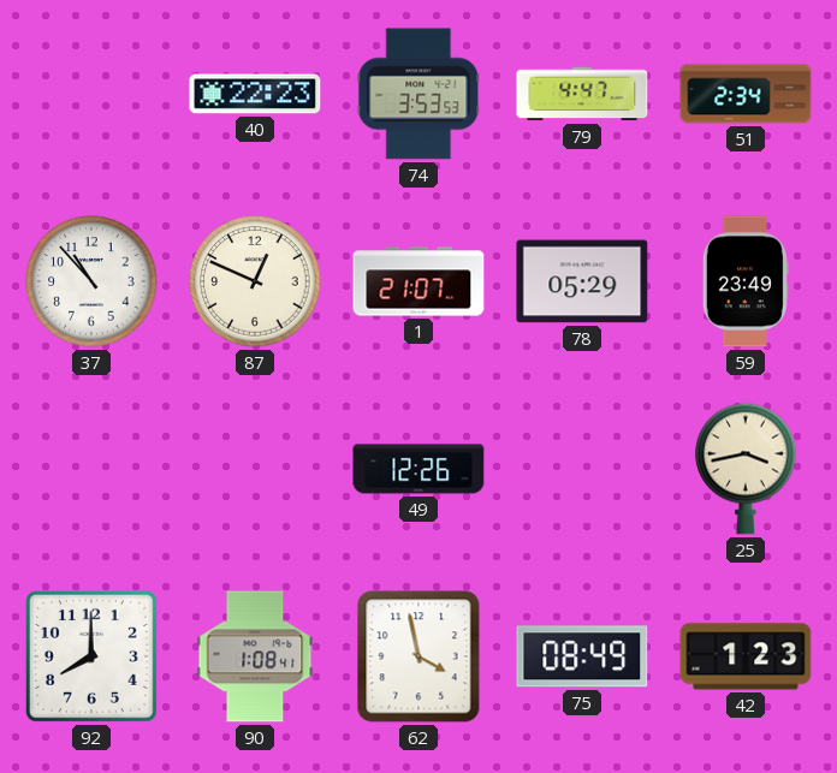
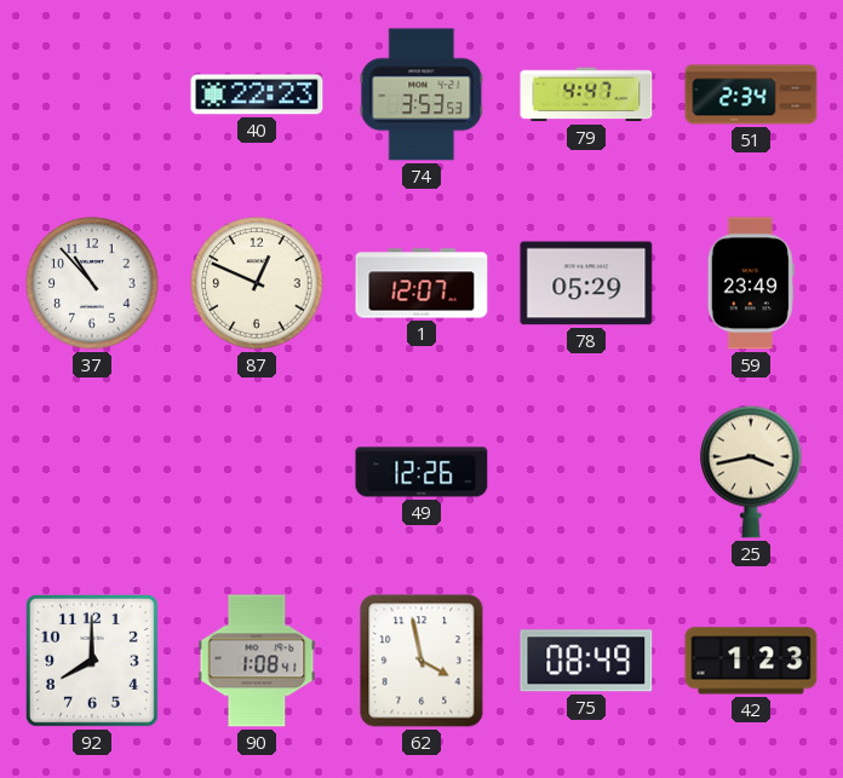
1: 21:07 -> 12:07
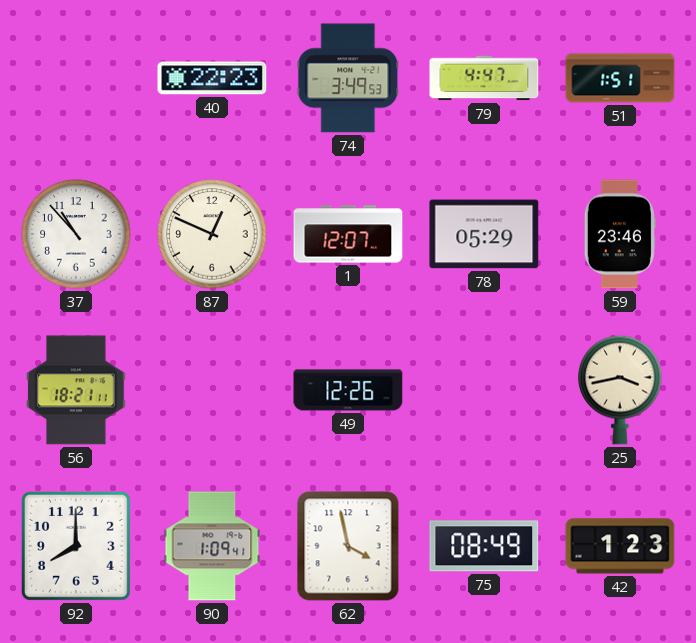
74: 3:53 -> 3:49
51: 2:34 -> 1:51
59: 23:49 -> 23:46
56: none -> 18:21
90: 1:08 -> 1:09
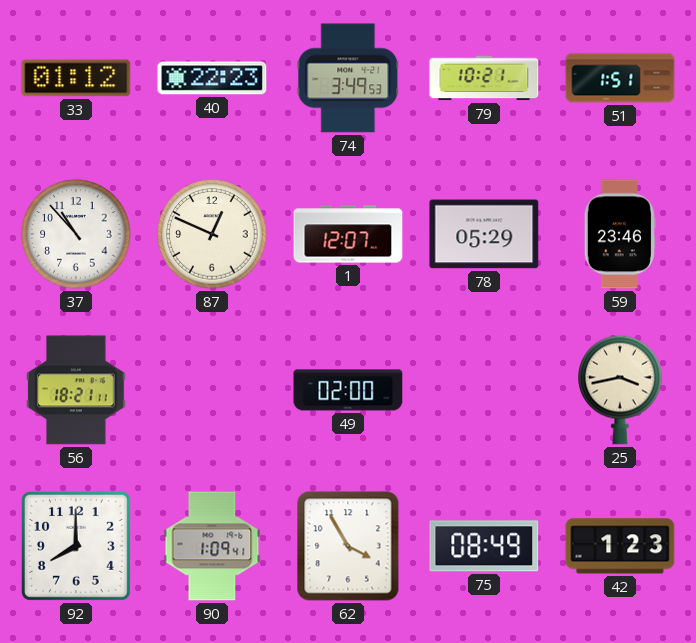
33: none -> 01:12
79: 4:47 -> 10:21
49: 12:26 -> 02:00
62: 3:58 -> 3:55
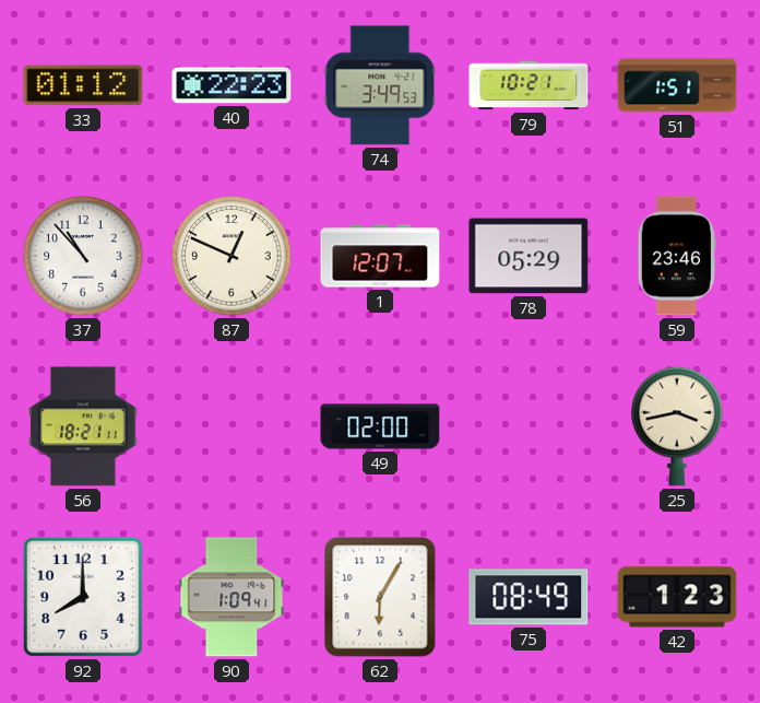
62: 3:55 -> 6:05
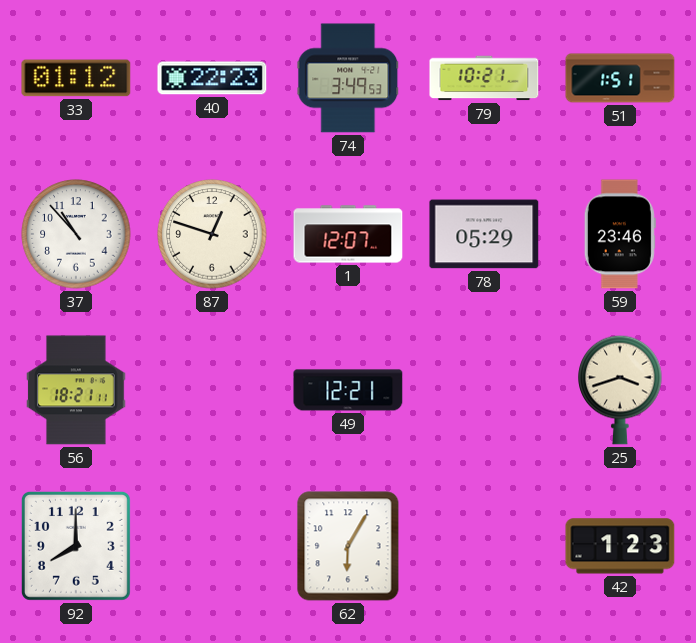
87: 12:49 -> 12:48
49: 02:00 -> 12:21
25: 3:43 -> 3:42
90: 1:09 -> none
75: 08:49 -> none
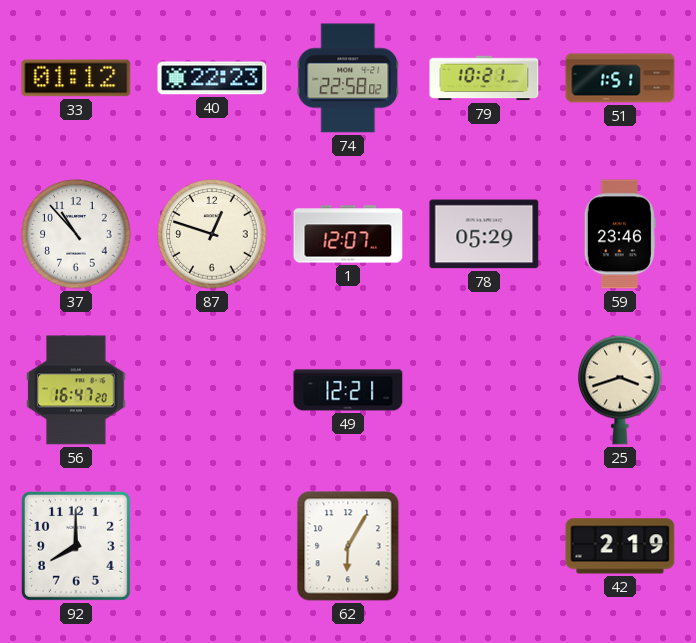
74: 3:49 -> 22:58
56: 18:21 -> 16:47
42: 1:23 -> 2:19
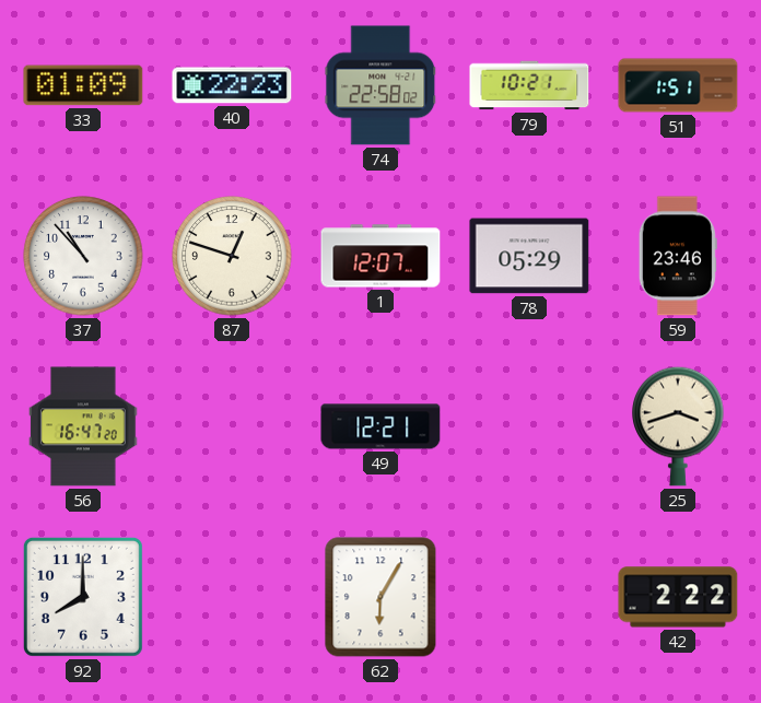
33: 01:12 -> 01:09
42: 2:19 -> 2:22
